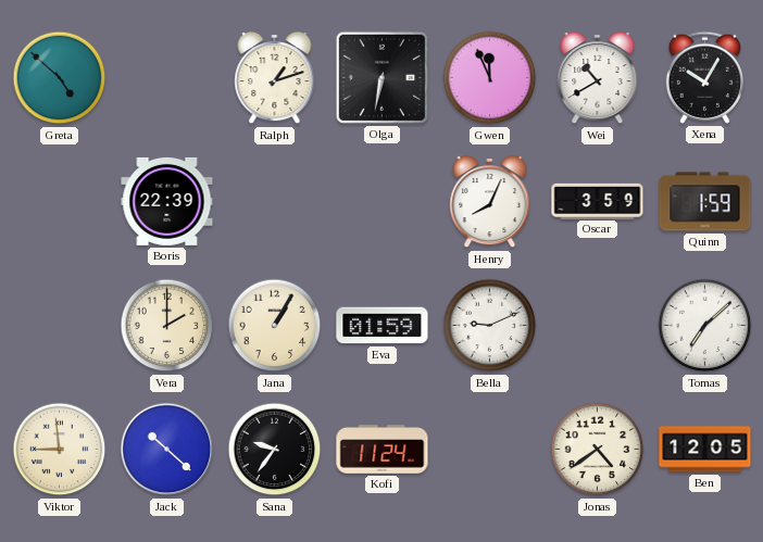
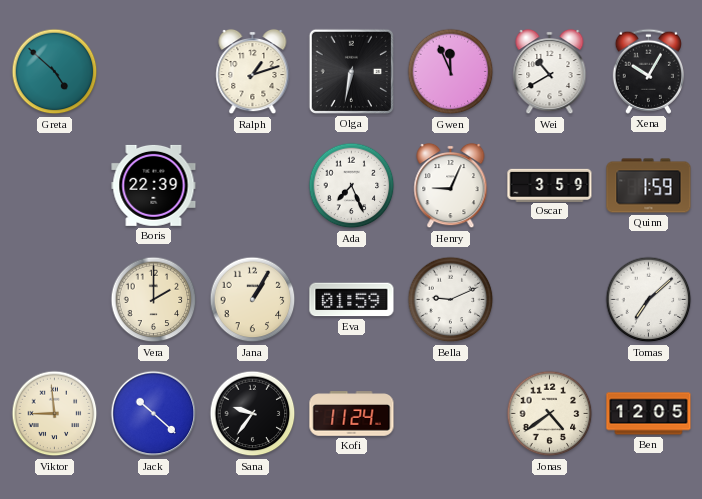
Ada: none -> 7:26
Henry: 8:04 -> 9:04
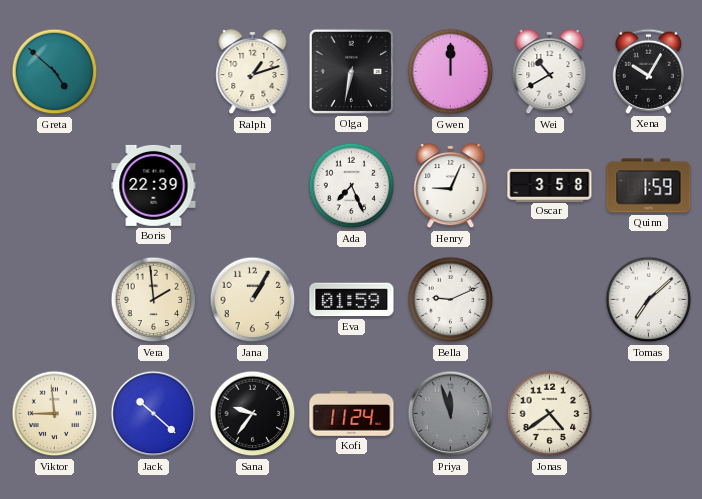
Gwen: 11:56 -> 12:00
Oscar: 3:59 -> 3:58
Vera: 2:00 -> 1:59
Priya: none -> 11:57
Ben: 12:05 -> none
